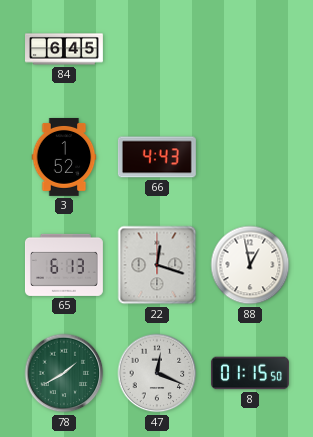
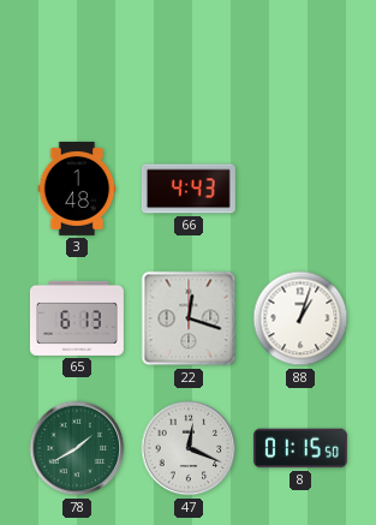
84: 6:45 -> none
3: 1:52 -> 1:48
88: 12:58 -> 1:03
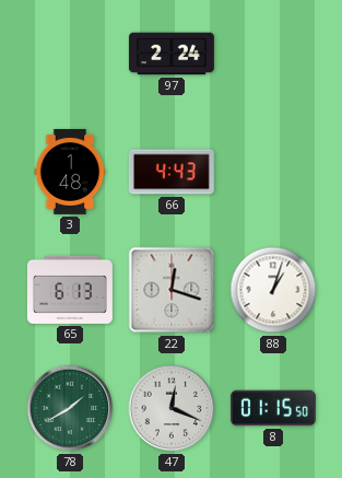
97: none -> 2:24
